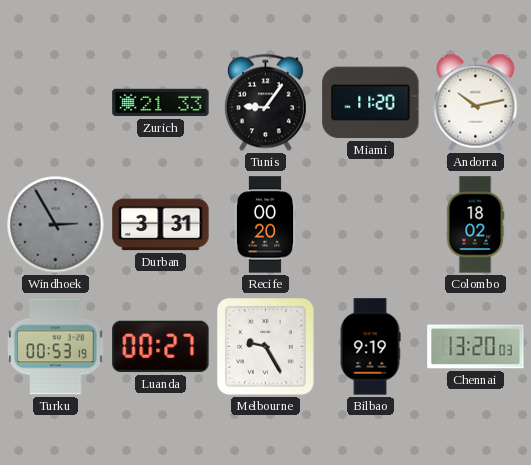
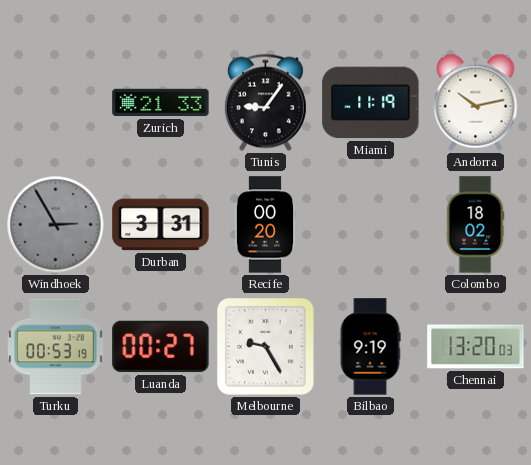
Miami: 11:20 -> 11:19
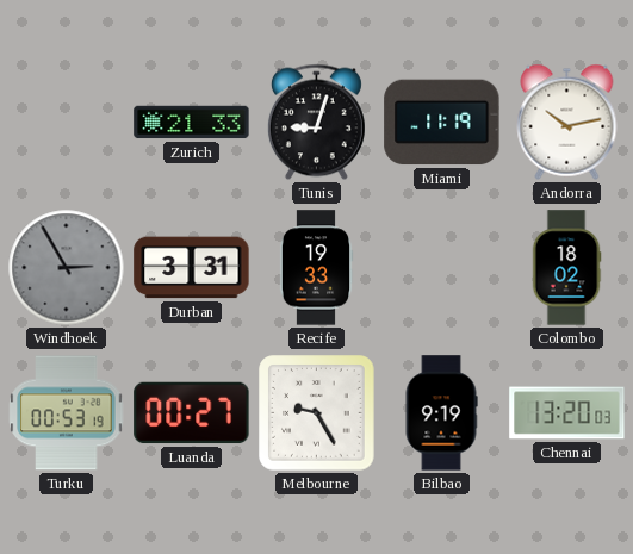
Tunis: 9:06 -> 9:03
Recife: 00:20 -> 19:33
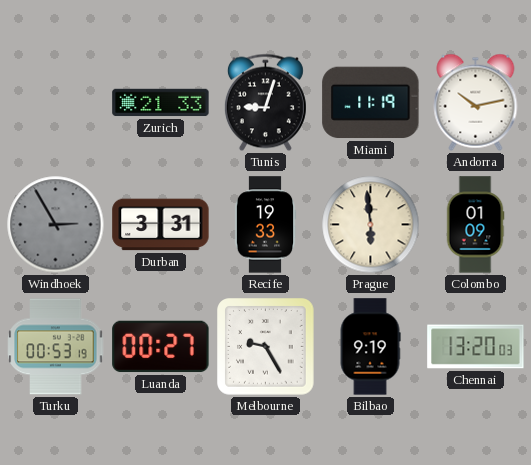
Prague: none -> 5:59
Colombo: 18:02 -> 01:09
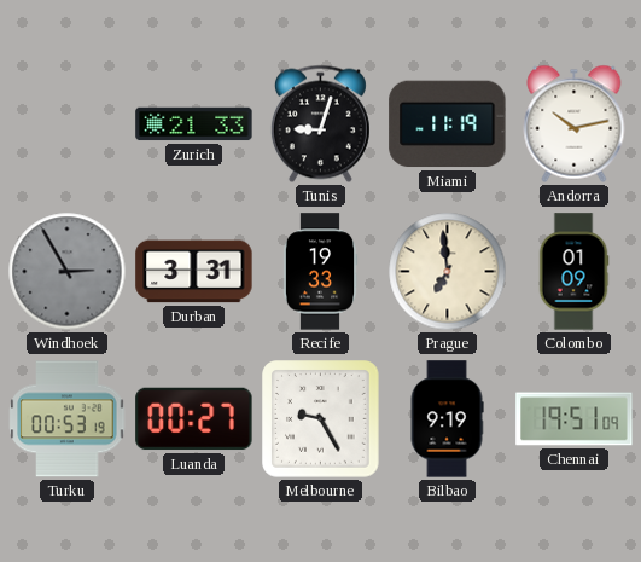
Prague: 5:59 -> 6:59
Chennai: 13:20 -> 19:51
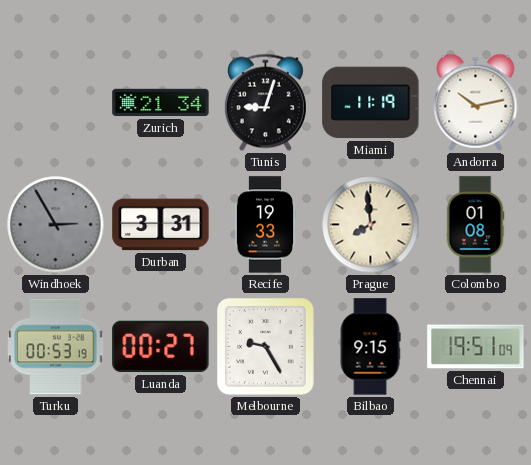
Zurich: 21:33 -> 21:34
Prague: 6:59 -> 7:59
Colombo: 01:09 -> 01:08
Bilbao: 9:19 -> 9:15
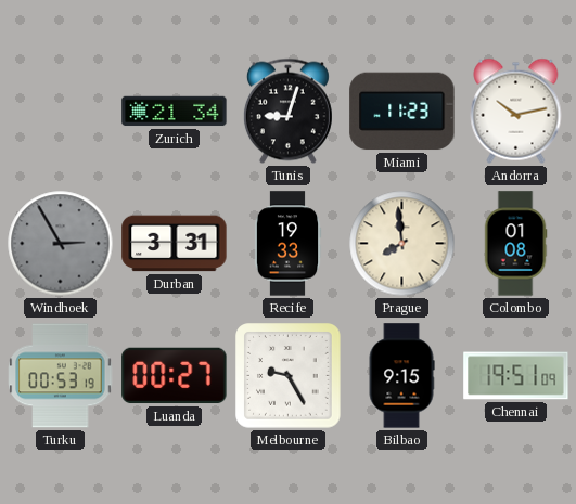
Miami: 11:19 -> 11:23
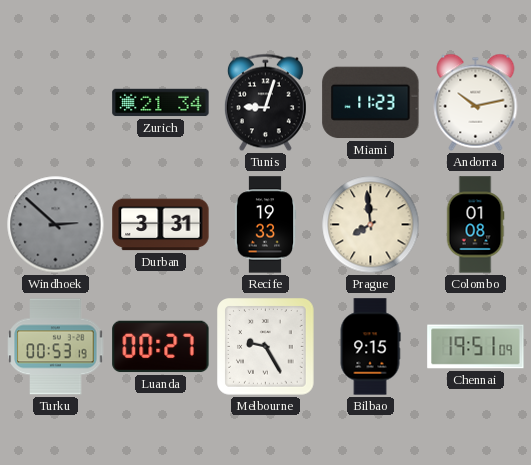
Windhoek: 2:55 -> 2:52
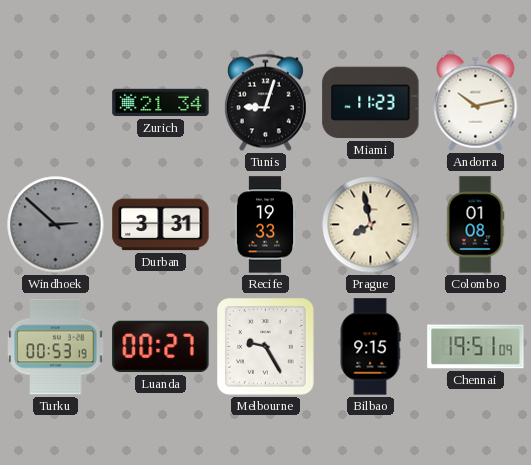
Prague: 7:59 -> 7:58
